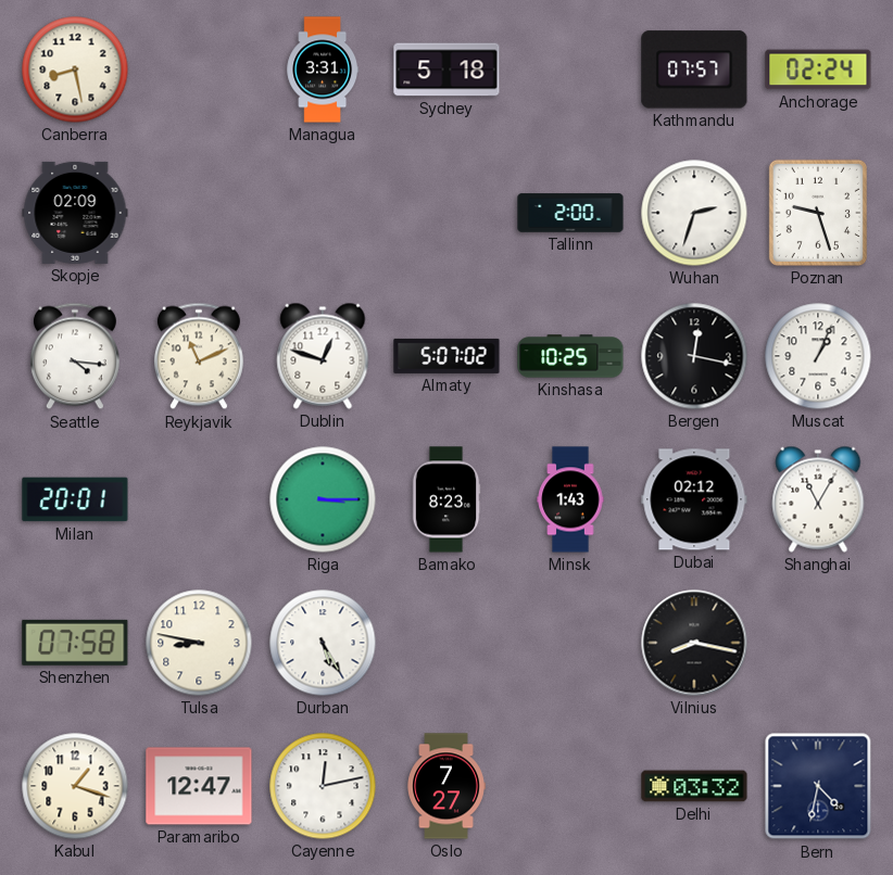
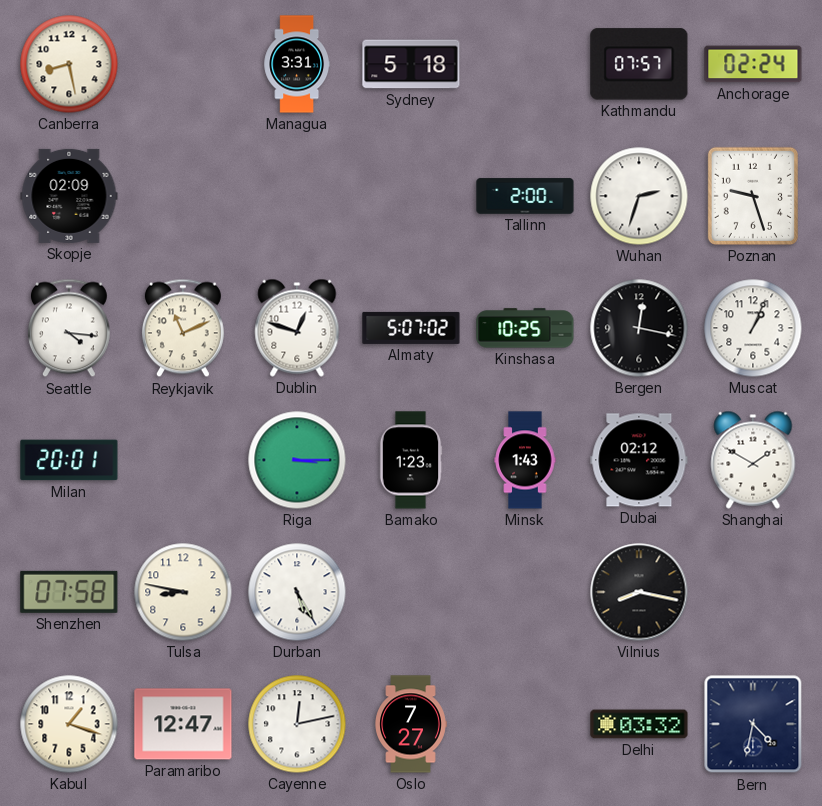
Bamako: 8:23 -> 1:23
Shanghai: 11:05 -> 1:50
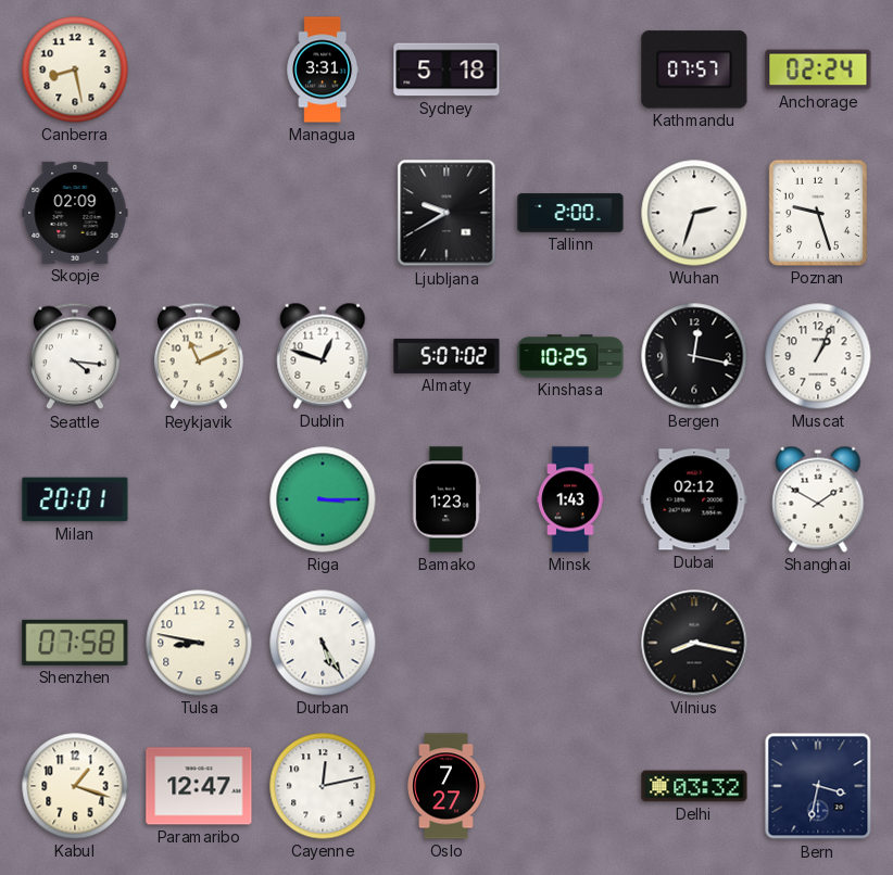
Ljubljana: none -> 9:40
Bern: 4:32 -> 3:32
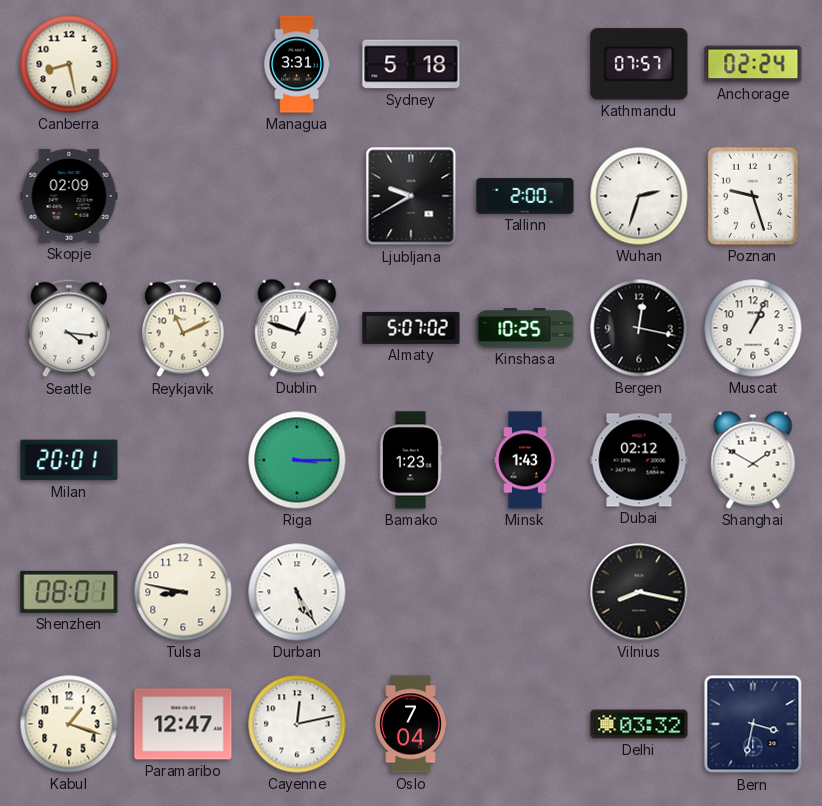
Shenzhen: 07:58 -> 08:01
Oslo: 7:27 -> 7:04
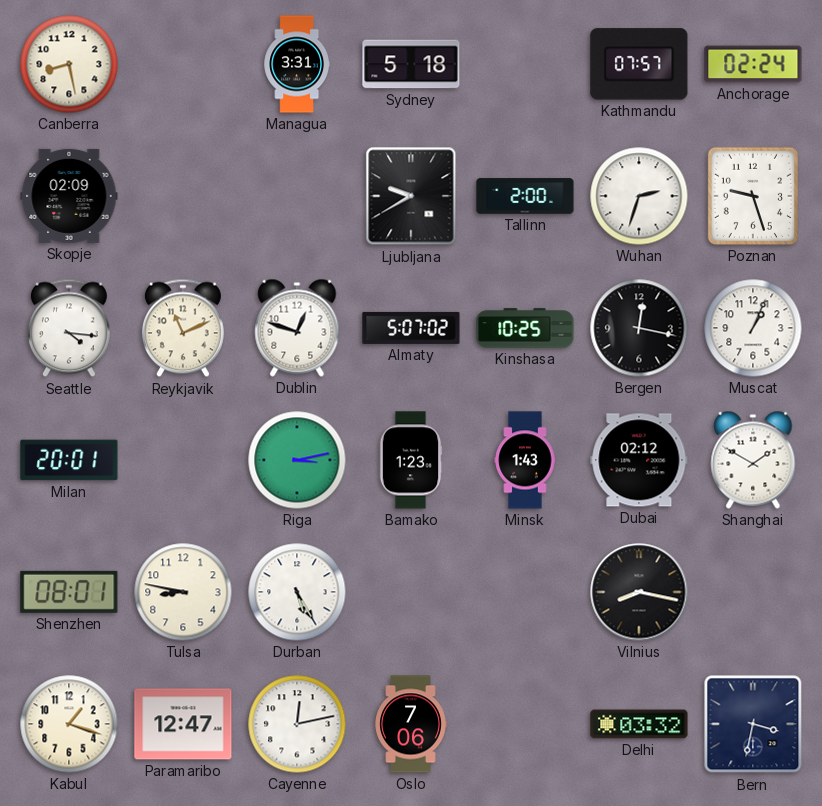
Riga: 3:15 -> 3:13
Oslo: 7:04 -> 7:06
